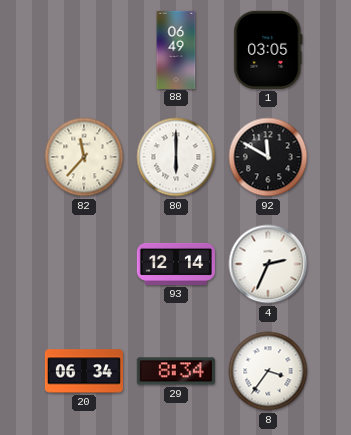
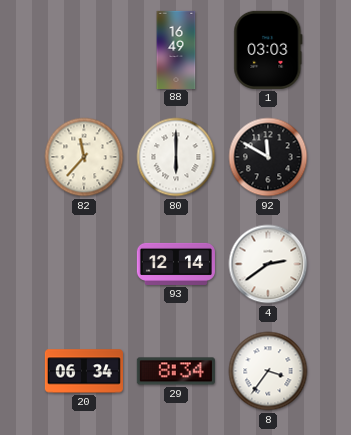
88: 06:49 -> 16:49
1: 03:05 -> 03:03
4: 2:34 -> 2:39
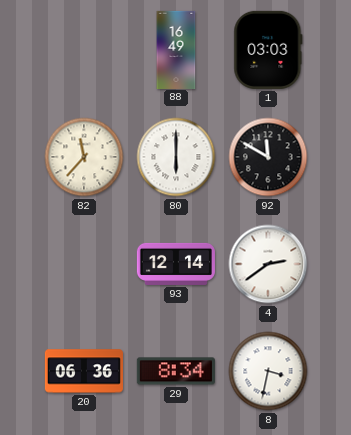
20: 06:34 -> 06:36
8: 3:36 -> 3:32
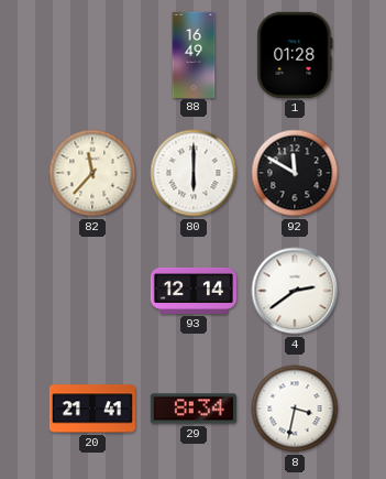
1: 03:03 -> 01:28
20: 06:36 -> 21:41
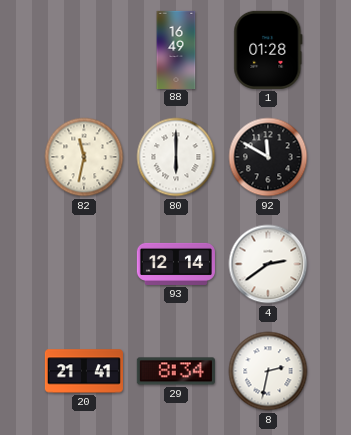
82: 11:37 -> 11:32
8: 3:32 -> 2:32
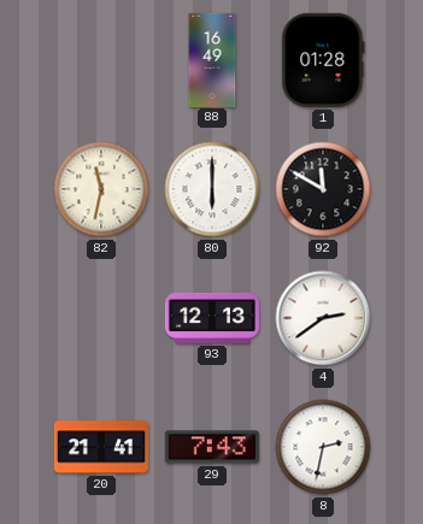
93: 12:14 -> 12:13
29: 8:34 -> 7:43
